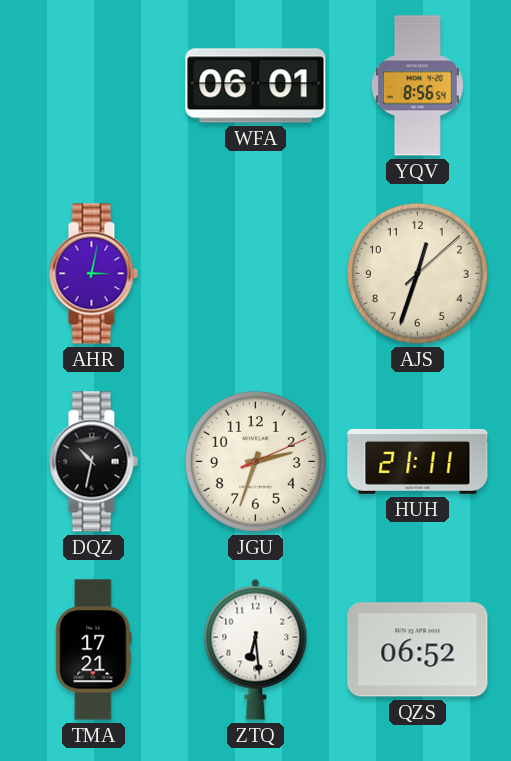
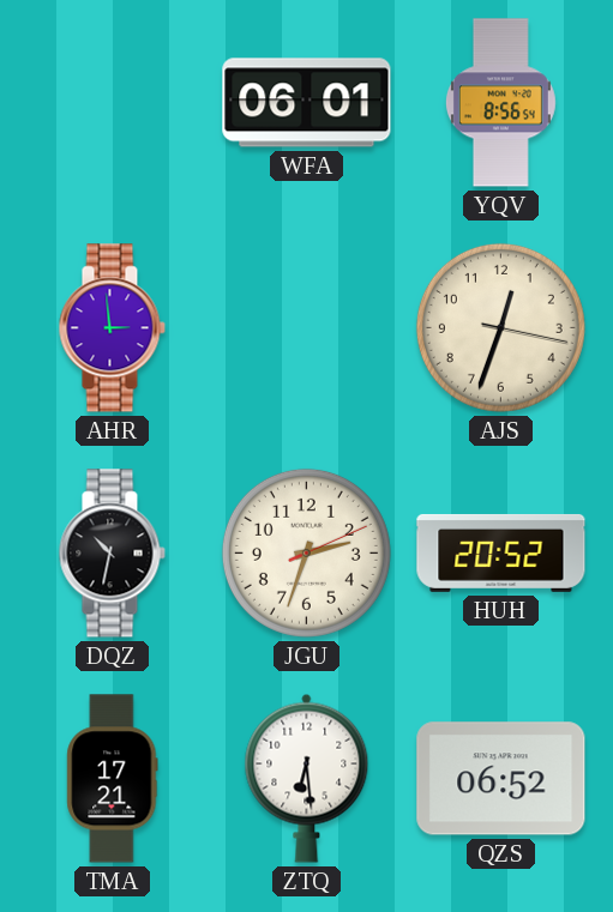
AHR: 3:02 -> 2:59
AJS: 12:33:08 -> 12:33:17
HUH: 21:11 -> 20:52
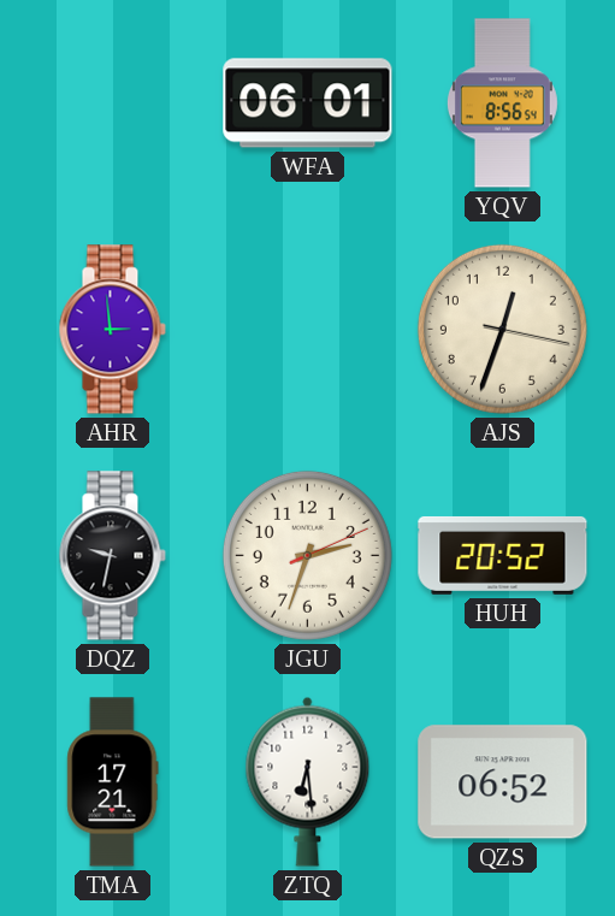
DQZ: 10:32 -> 9:32
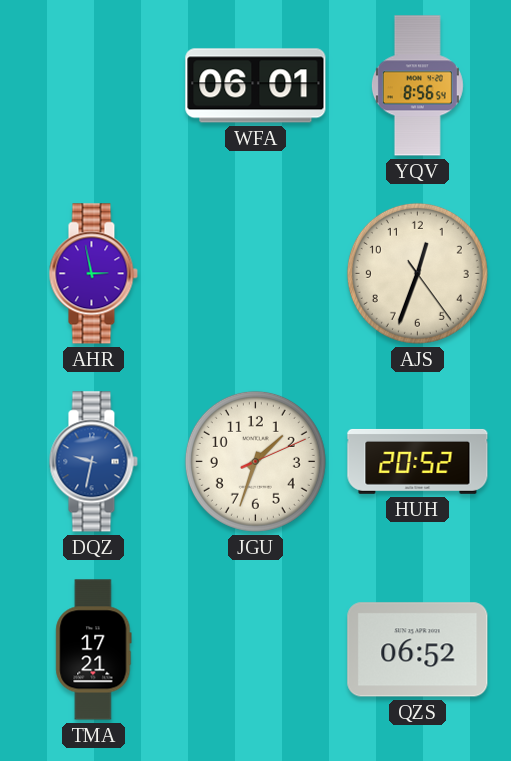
AHR: 2:59 -> 2:58
AJS: 12:33:17 -> 12:33:24
DQZ dial: black -> blue
JGU: 2:33 -> 1:33
ZTQ: 6:29 -> none
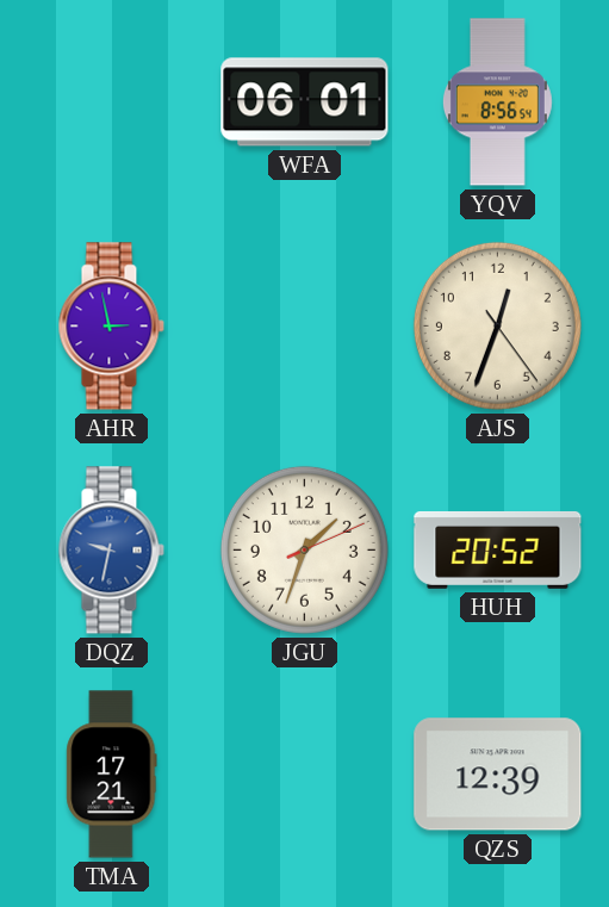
QZS: 06:52 -> 12:39
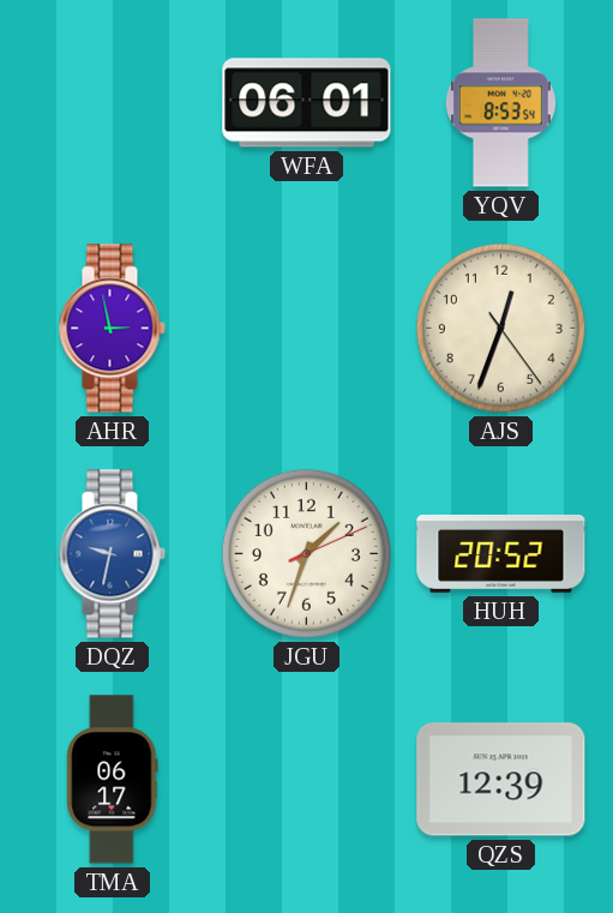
YQV: 8:56 -> 8:53
TMA: 17:21 -> 06:17
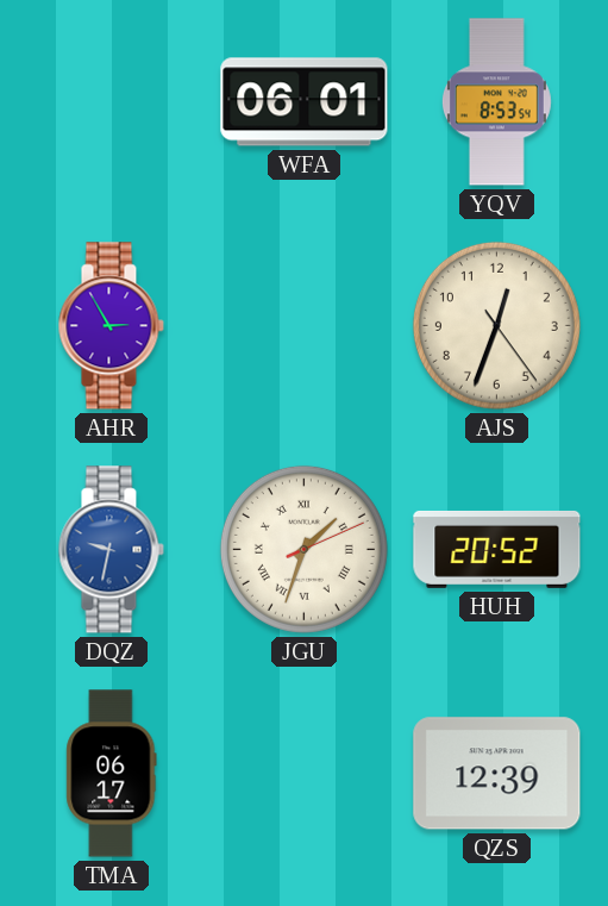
AHR: 2:58 -> 2:55
JGU numerals: Arabic -> Roman
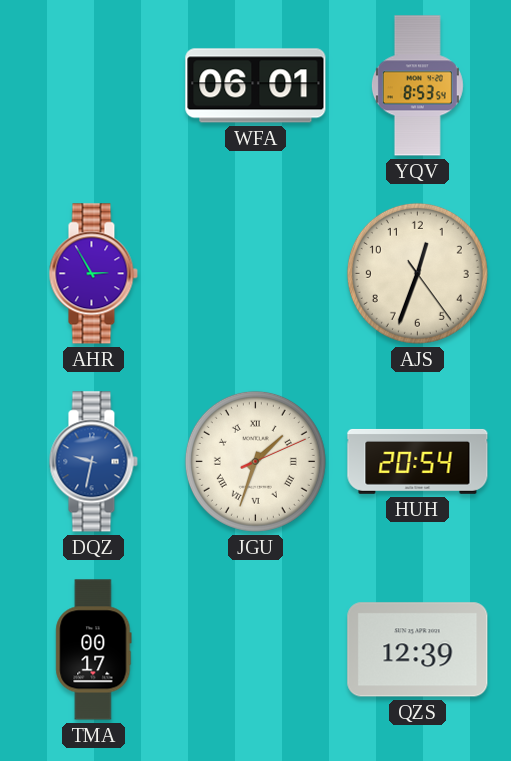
HUH: 20:52 -> 20:54
TMA: 06:17 -> 00:17
